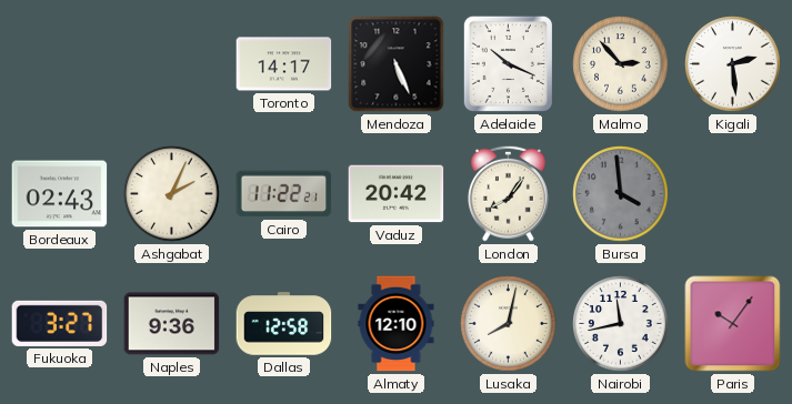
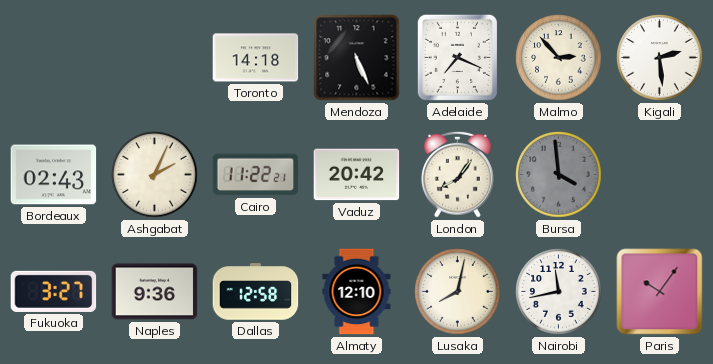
Toronto: 14:17 -> 14:18
Adelaide: 10:19 -> 7:19
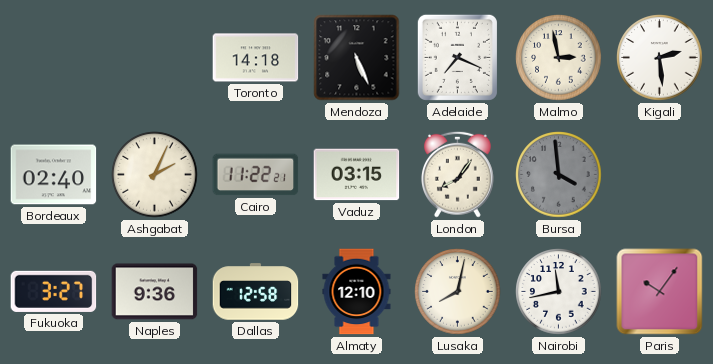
Malmo: 2:53 -> 2:58
Bordeaux: 02:43 -> 02:40
Vaduz: 20:42 -> 03:15
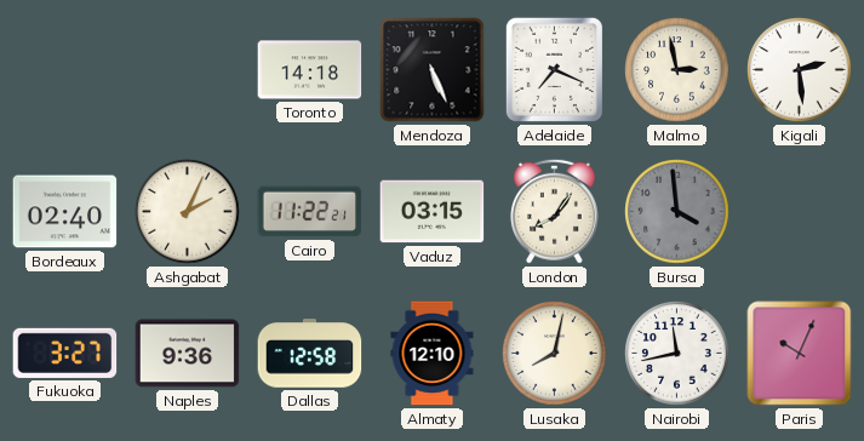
Paris: 10:06 -> 10:04
